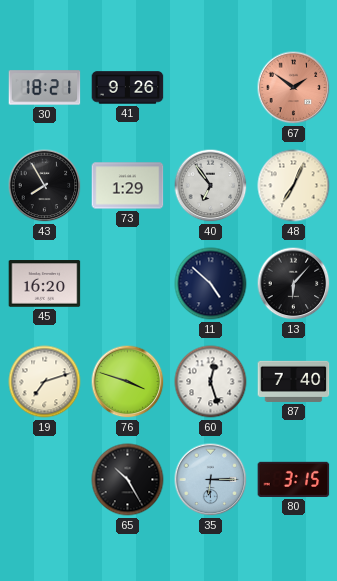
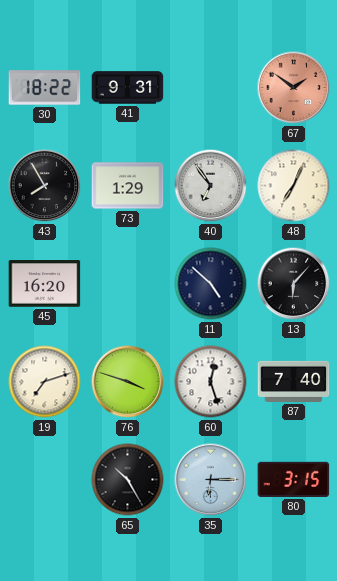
30: 18:21 -> 18:22
41: 9:26 -> 9:31
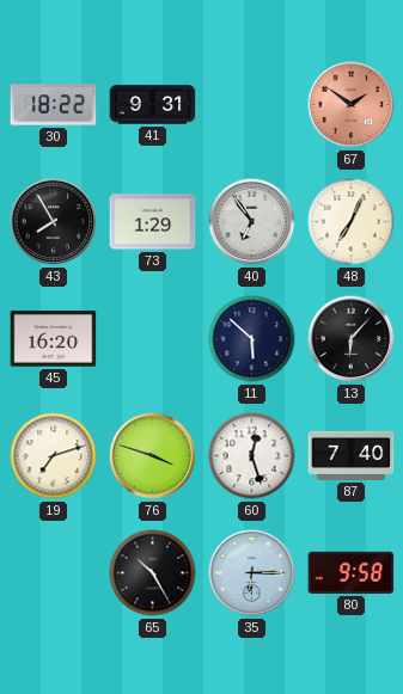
11: 4:52 -> 5:52
80: 3:15 -> 9:58
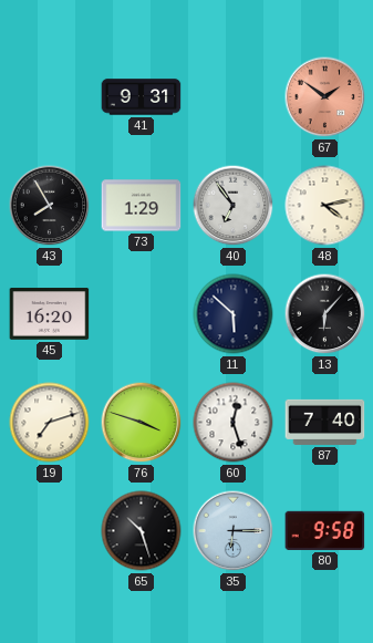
30: 18:22 -> none
48: 7:04 -> 4:13
65: 10:25 -> 10:27
